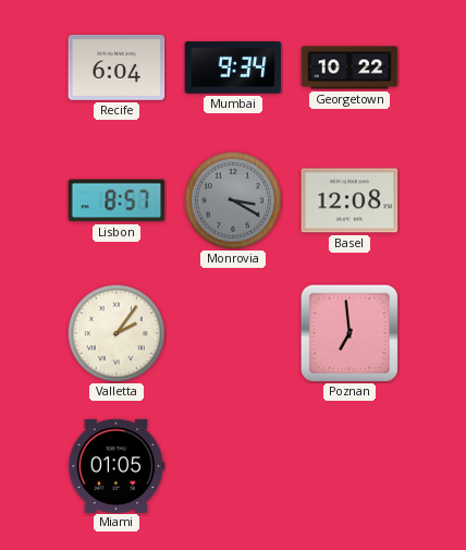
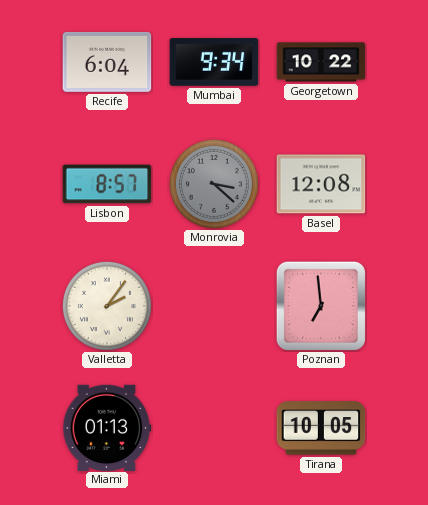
Monrovia: 3:20 -> 3:22
Miami: 01:05 -> 01:13
Tirana: none -> 10:05
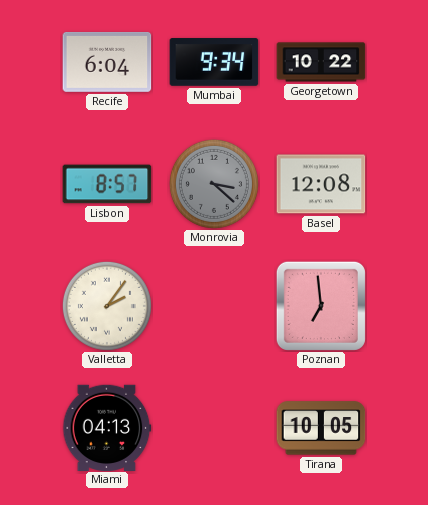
Miami: 01:13 -> 04:13
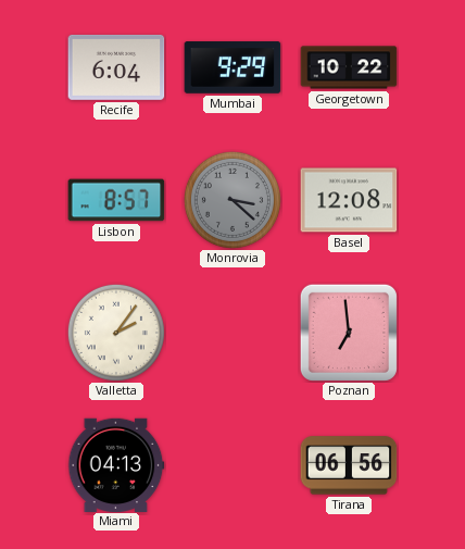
Mumbai: 9:34 -> 9:29
Tirana: 10:05 -> 06:56
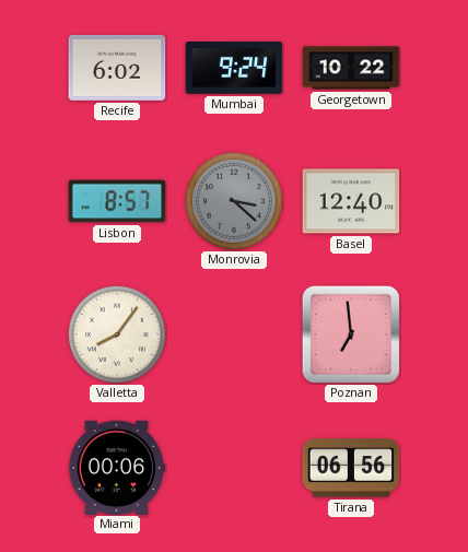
Recife: 6:04 -> 6:02
Mumbai: 9:29 -> 9:24
Basel: 12:08 -> 12:40
Valletta: 2:06 -> 8:06
Miami: 04:13 -> 00:06
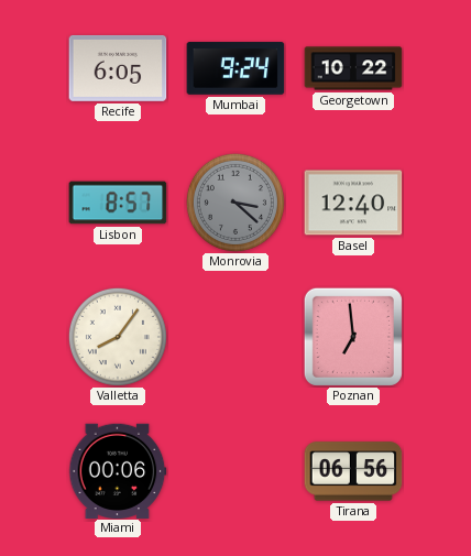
Recife: 6:02 -> 6:05
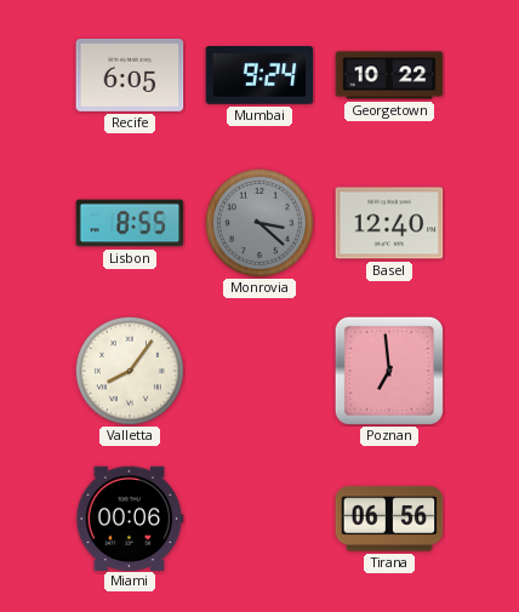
Lisbon: 8:57 -> 8:55
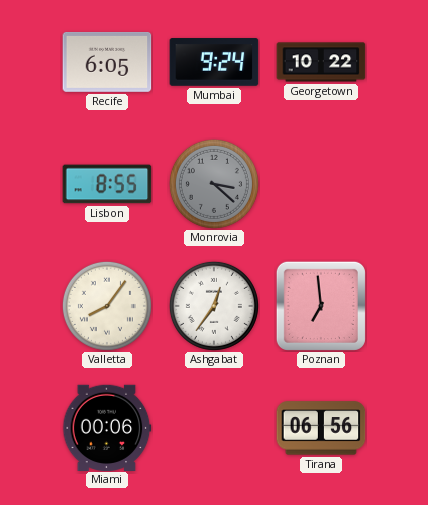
Basel: 12:40 -> none
Ashgabat: none -> 12:36
